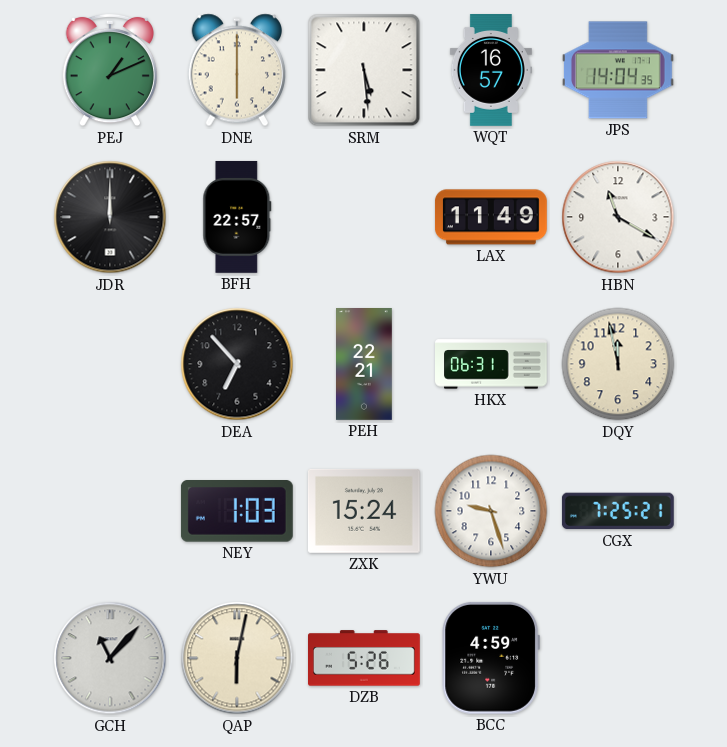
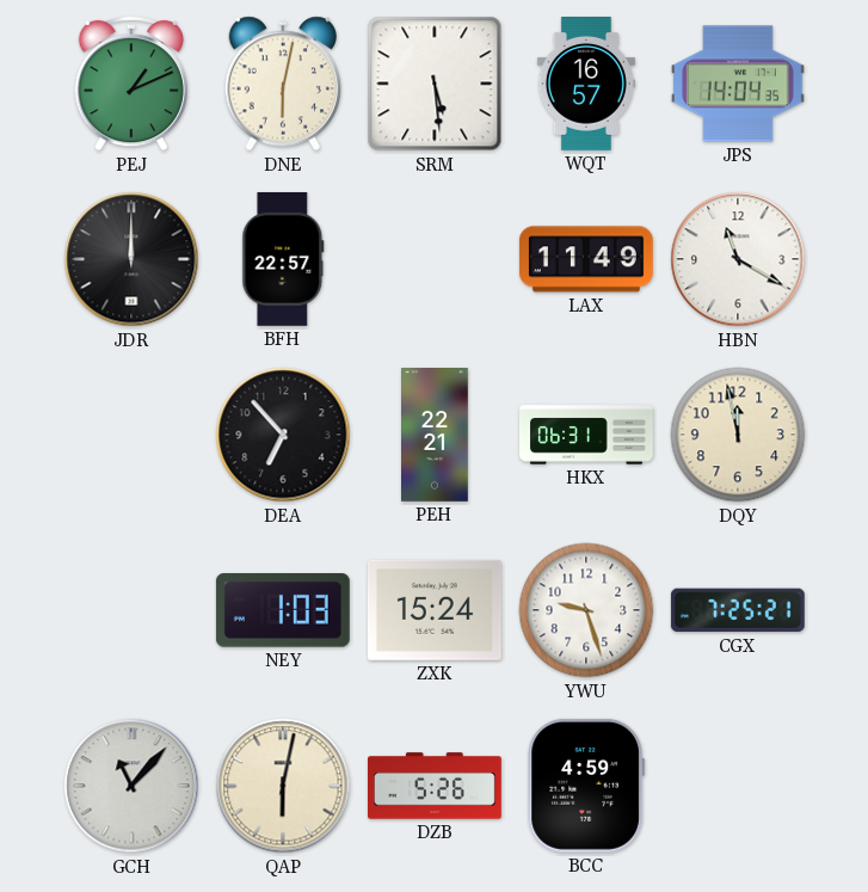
DNE: 6:00 -> 6:02
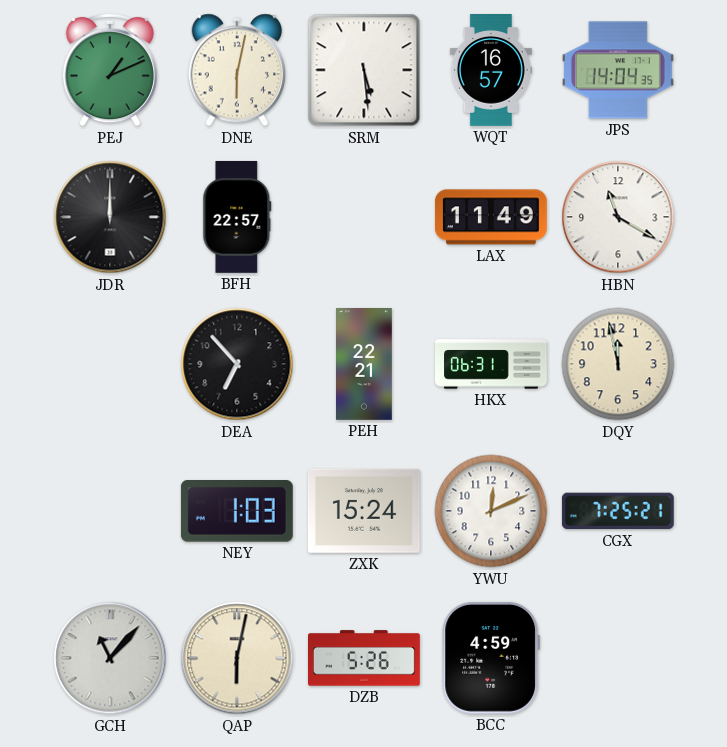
YWU: 9:27 -> 12:11
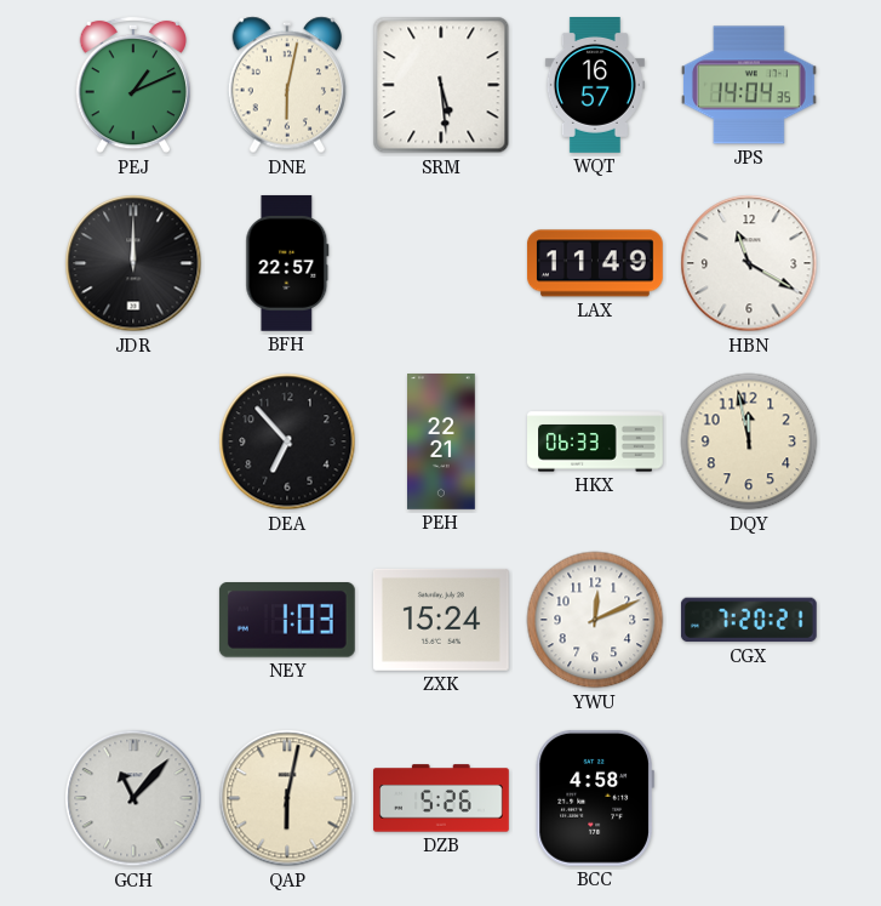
HKX: 06:31 -> 06:33
CGX: 7:25 -> 7:20
BCC: 4:59 -> 4:58
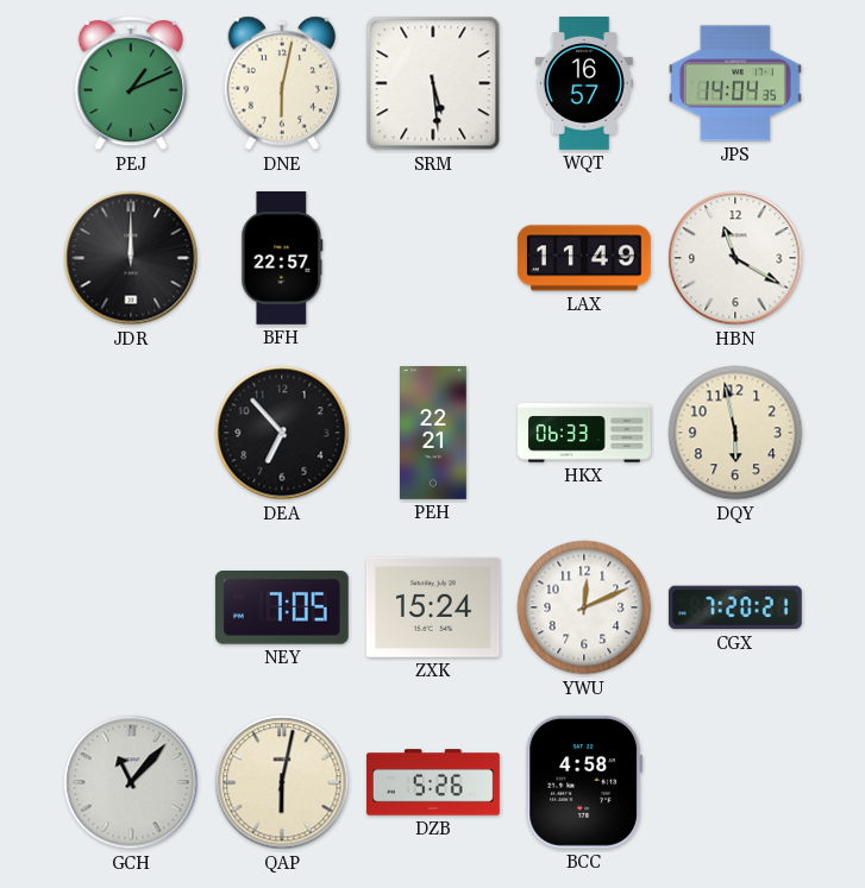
DQY: 11:58 -> 5:58
NEY: 1:03 -> 7:05
